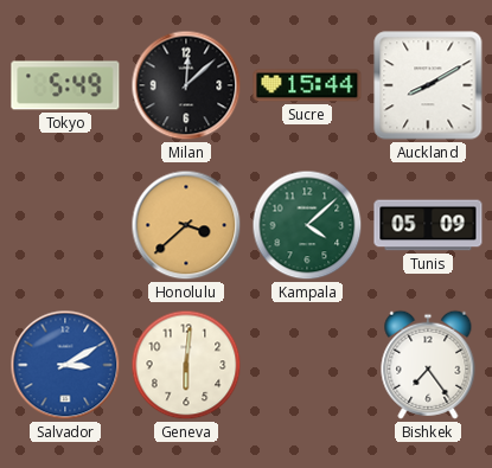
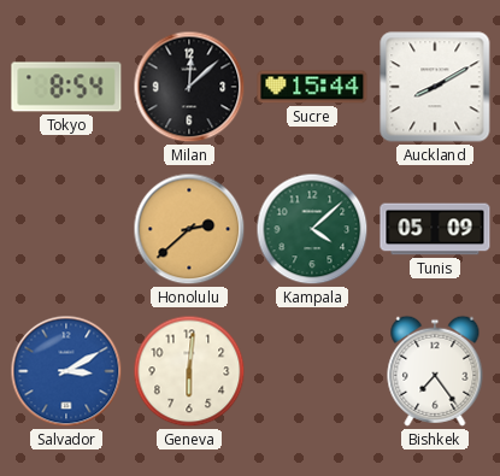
Tokyo: 5:49 -> 8:54
Honolulu: 3:38 -> 2:38
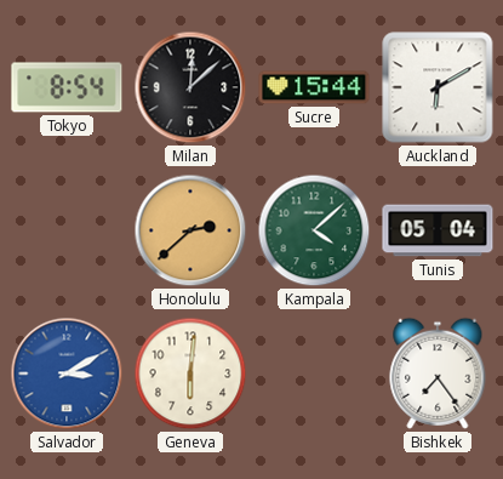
Auckland: 8:10 -> 6:10
Tunis: 05:09 -> 05:04
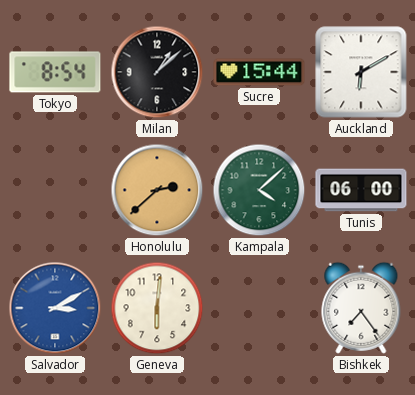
Milan: 12:08 -> 1:08
Tunis: 05:04 -> 06:00
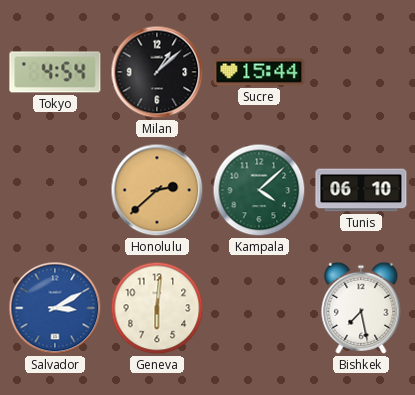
Tokyo: 8:54 -> 4:54
Auckland: 6:10 -> none
Tunis: 06:00 -> 06:10
Bishkek: 7:24 -> 7:28
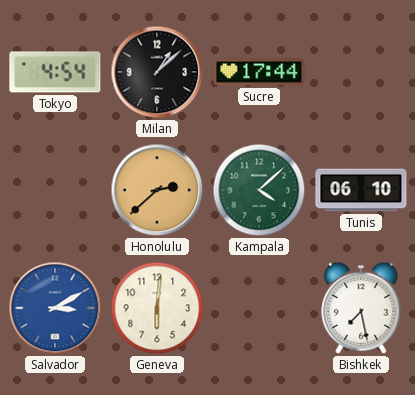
Sucre: 15:44 -> 17:44
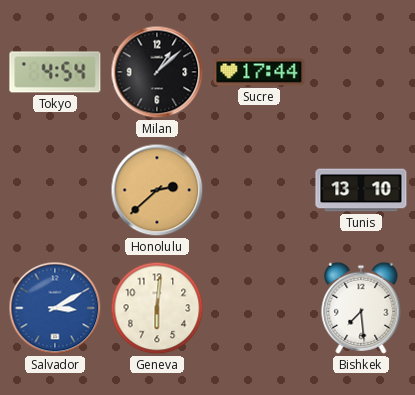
Kampala: 4:08 -> none
Tunis: 06:10 -> 13:10
Bishkek: 7:28 -> 7:29
